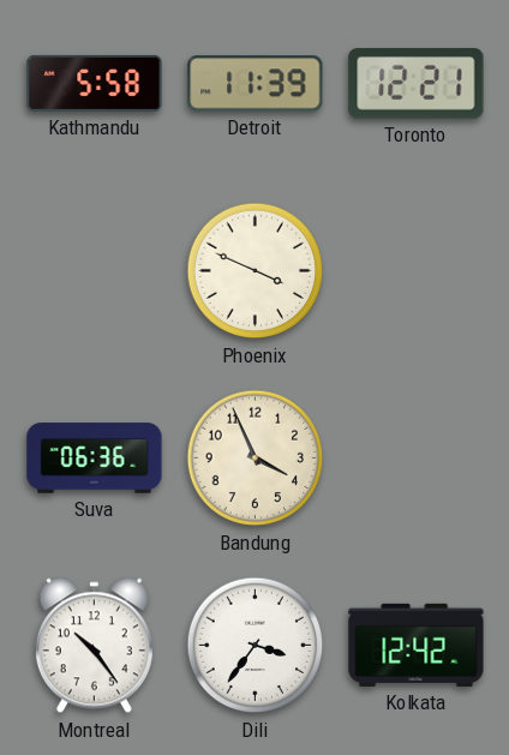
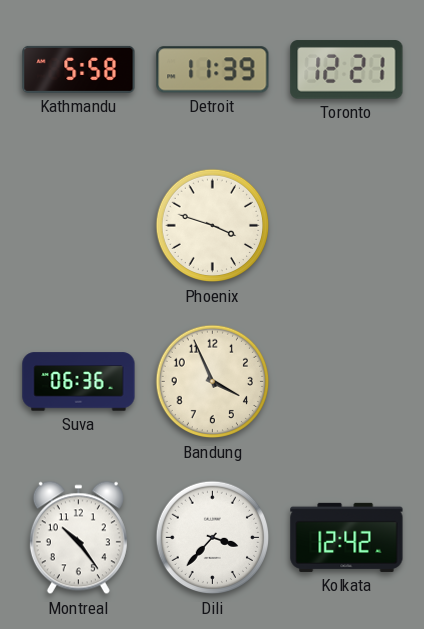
Phoenix: 3:49 -> 3:48
Dili: 3:36 -> 3:37
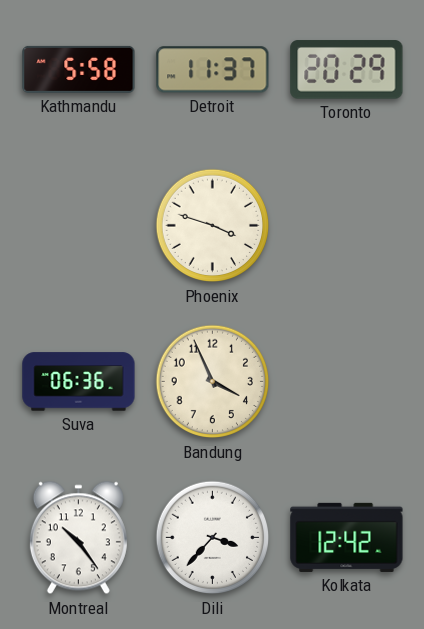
Detroit: 11:39 -> 11:37
Toronto: 12:21 -> 20:29
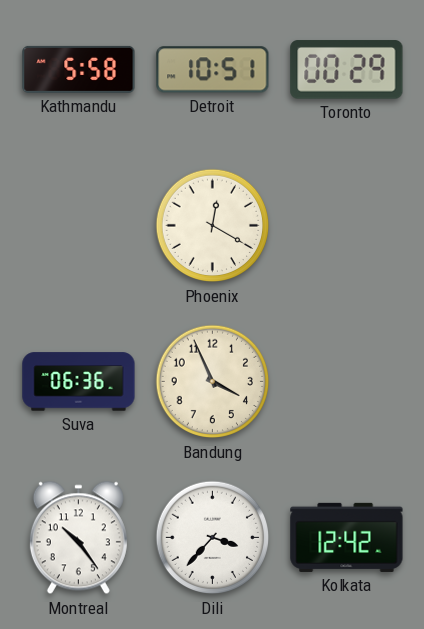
Detroit: 11:37 -> 10:51
Toronto: 20:29 -> 00:29
Phoenix: 3:48 -> 12:20
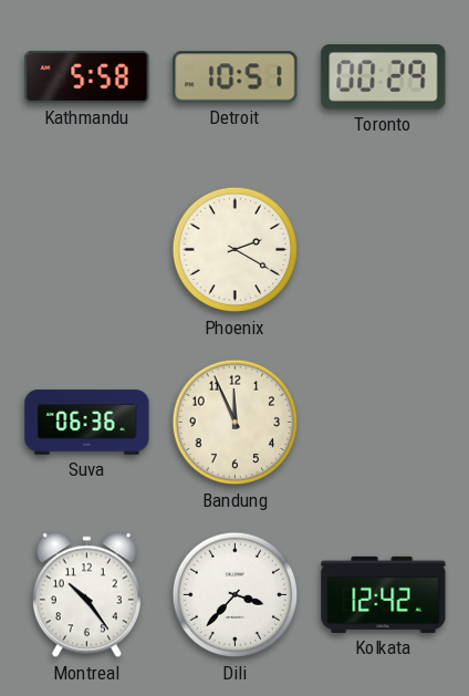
Phoenix: 12:20 -> 2:20
Bandung: 3:56 -> 11:56
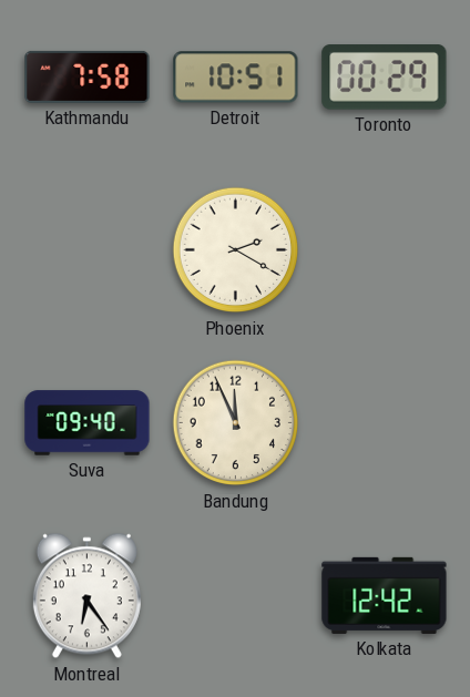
Kathmandu: 5:58 -> 7:58
Suva: 06:36 -> 09:40
Montreal: 10:24 -> 6:24
Dili: 3:37 -> none
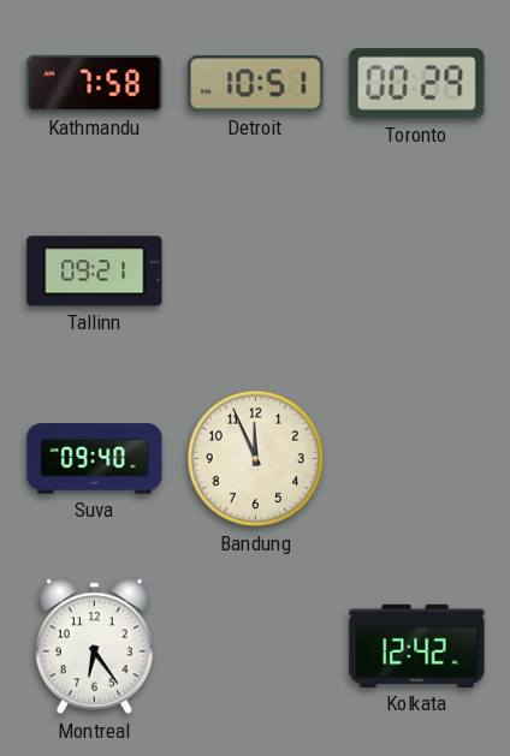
Tallinn: none -> 09:21
Phoenix: 2:20 -> none
